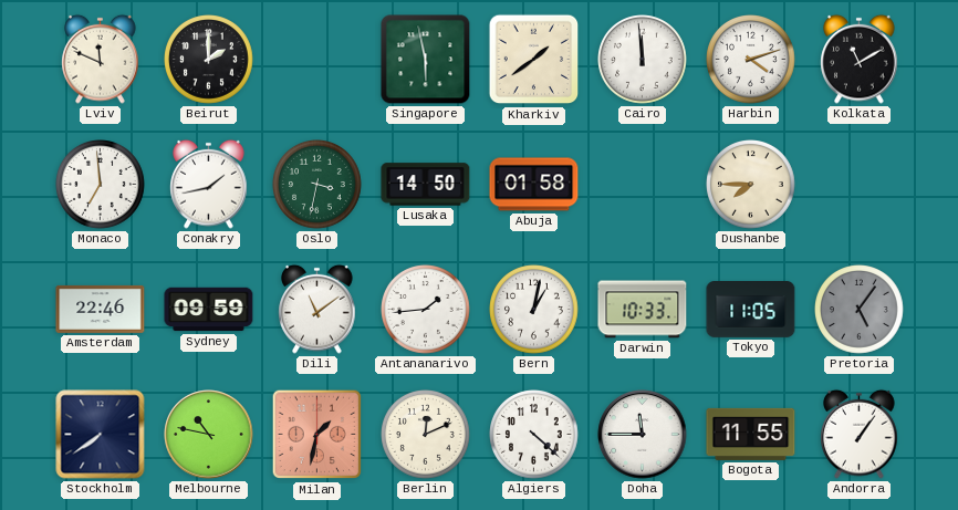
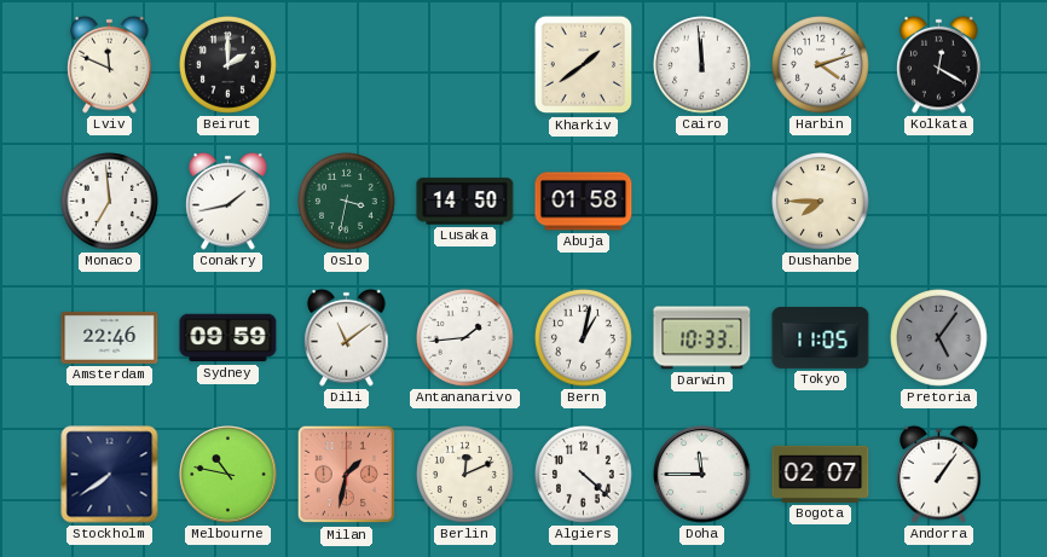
Singapore: 5:58 -> none
Kolkata: 11:10 -> 12:20
Bogota: 11:55 -> 02:07
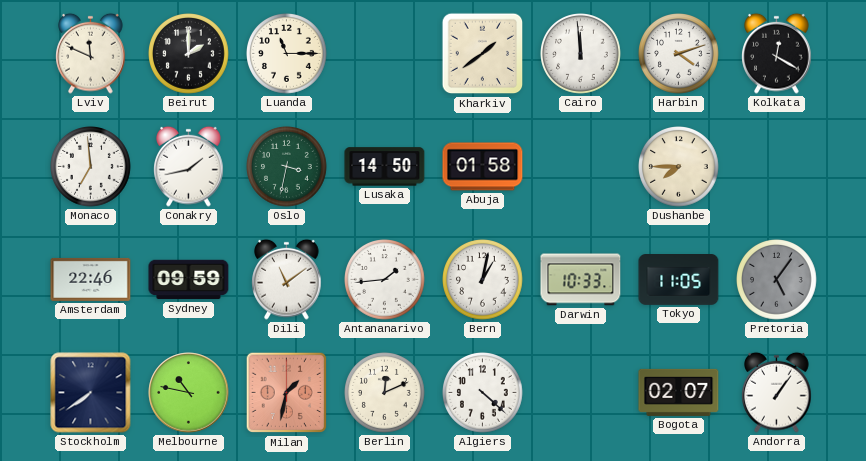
Luanda: none -> 11:15
Doha: 11:45 -> none
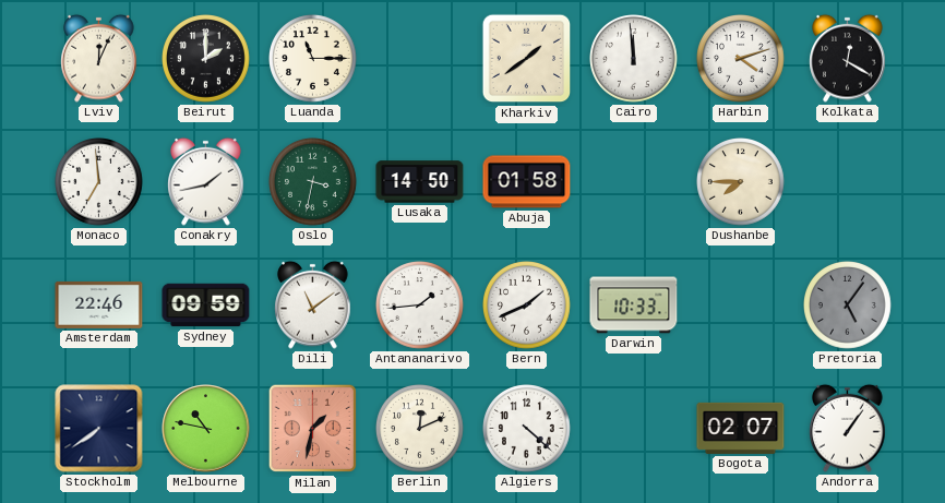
Lviv: 11:49 -> 12:04
Bern: 1:02 -> 1:41
Tokyo: 11:05 -> none
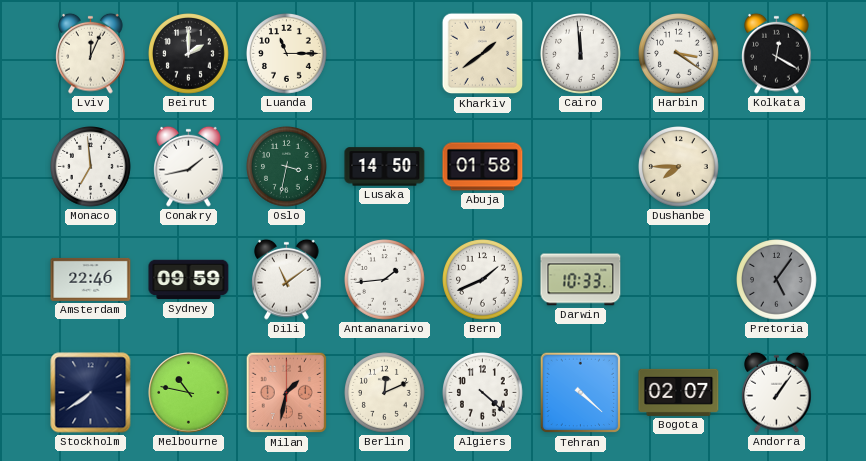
Harbin: 4:12 -> 3:21
Tehran: none -> 4:22
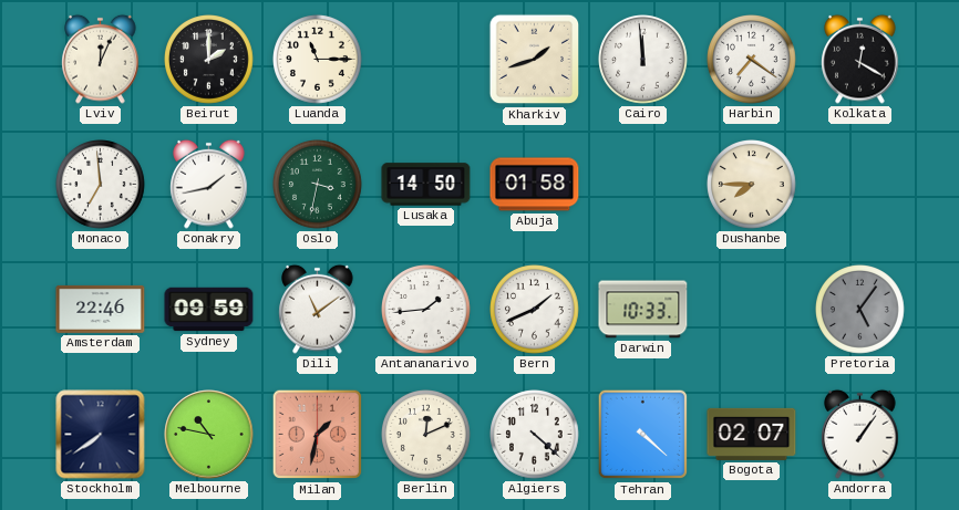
Kharkiv: 1:39 -> 1:42
Harbin: 3:21 -> 7:21
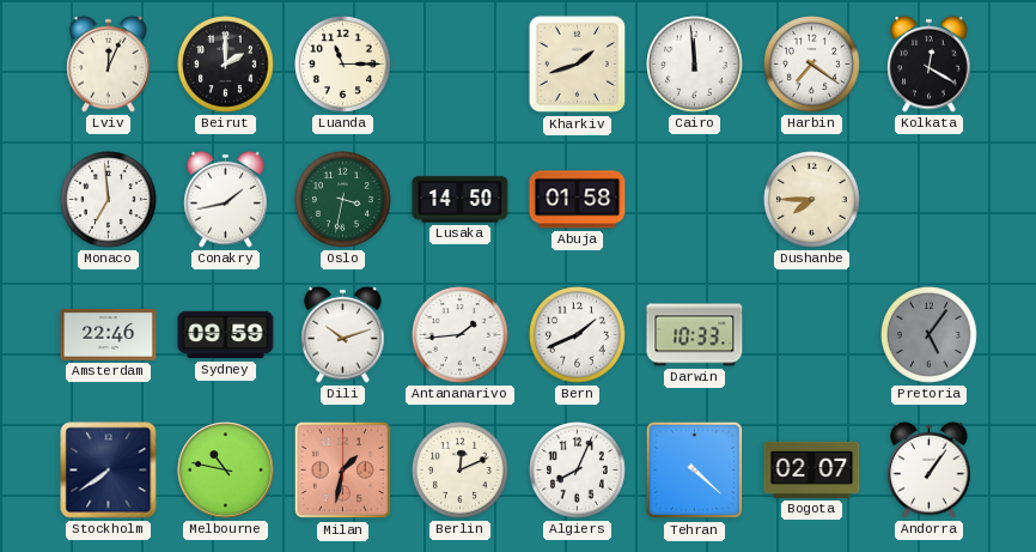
Dili: 11:09 -> 10:12
Algiers: 4:22 -> 8:04
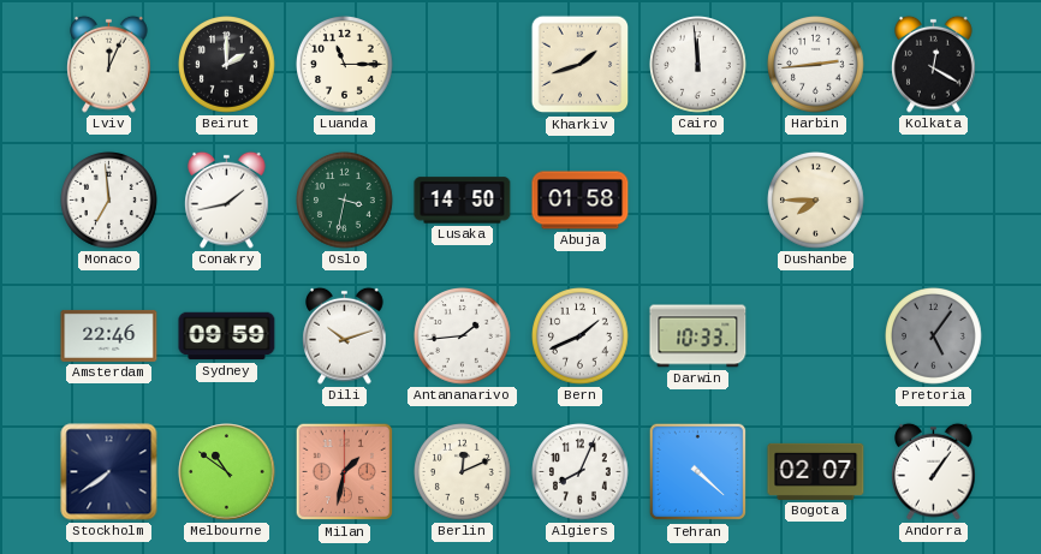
Harbin: 7:21 -> 2:44
Melbourne: 10:47 -> 10:51
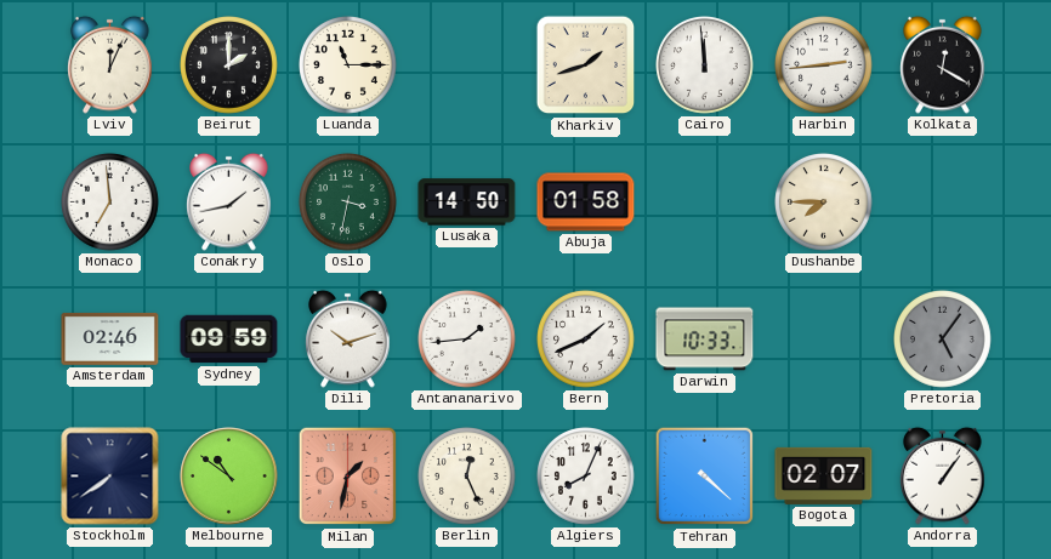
Amsterdam: 22:46 -> 02:46
Berlin: 12:11 -> 12:26
